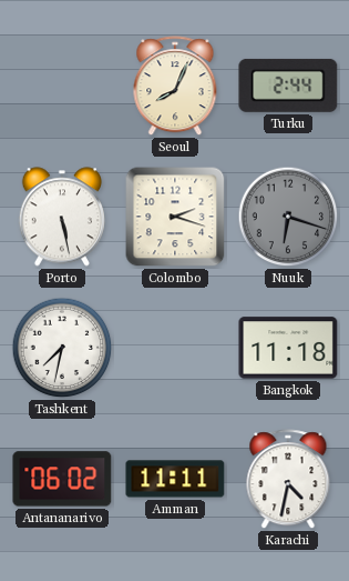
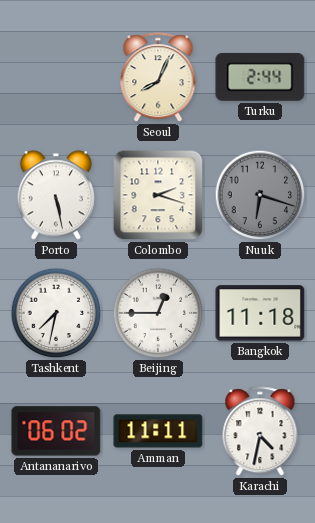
Beijing: none -> 12:45
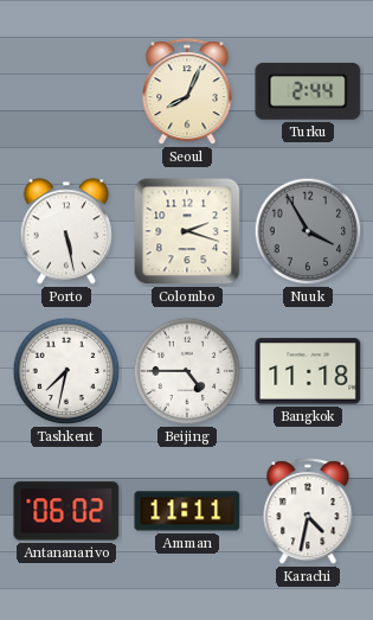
Nuuk: 6:18 -> 3:55
Beijing: 12:45 -> 4:45
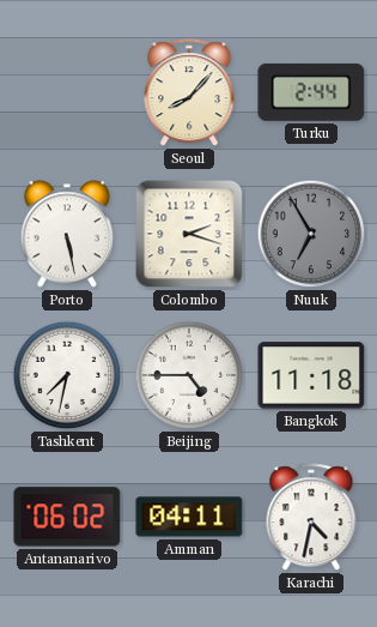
Seoul: 8:04 -> 8:07
Nuuk: 3:55 -> 6:55
Amman: 11:11 -> 04:11
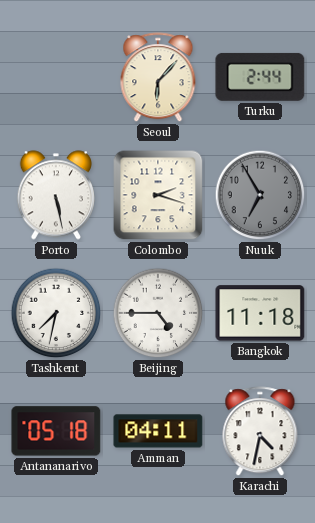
Seoul: 8:07 -> 6:07
Antananarivo: 06:02 -> 05:18
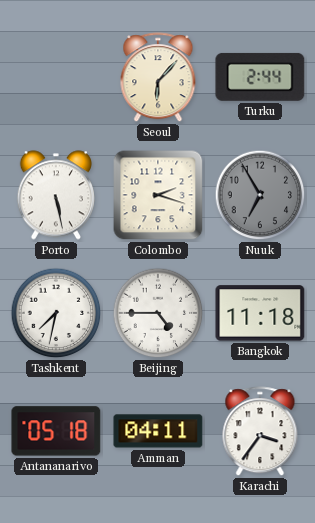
Karachi: 4:32 -> 3:36
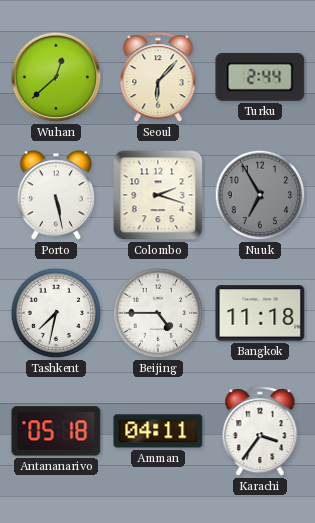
Wuhan: none -> 12:38
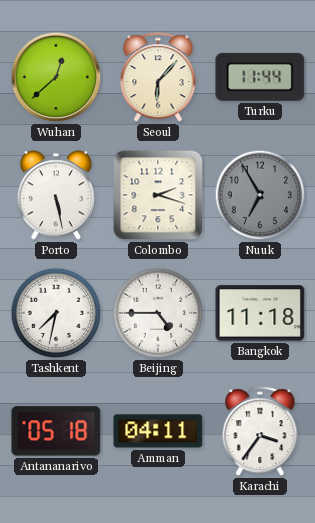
Turku: 2:44 -> 11:44
